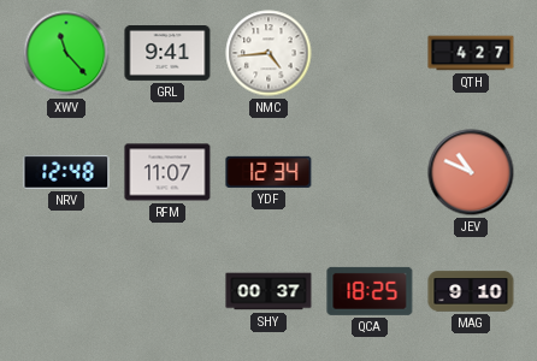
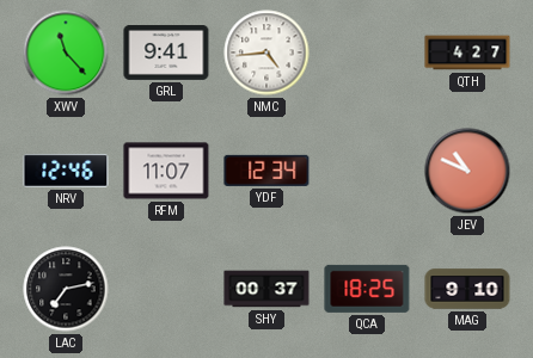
NRV: 12:48 -> 12:46
LAC: none -> 7:13
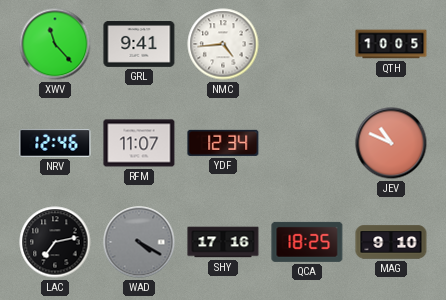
QTH: 4:27 -> 10:05
WAD: none -> 4:20
SHY: 00:37 -> 17:16
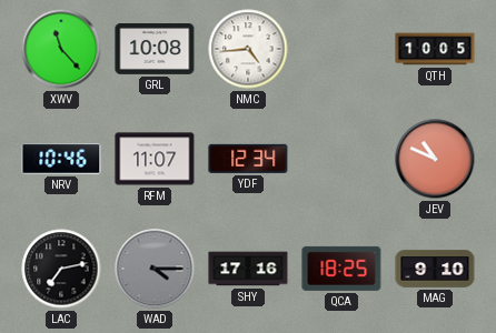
GRL: 9:41 -> 10:08
NRV: 12:46 -> 10:46
WAD: 4:20 -> 4:15
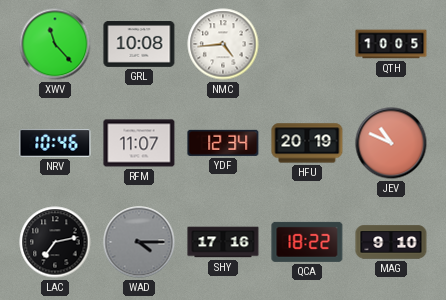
HFU: none -> 20:19
QCA: 18:25 -> 18:22
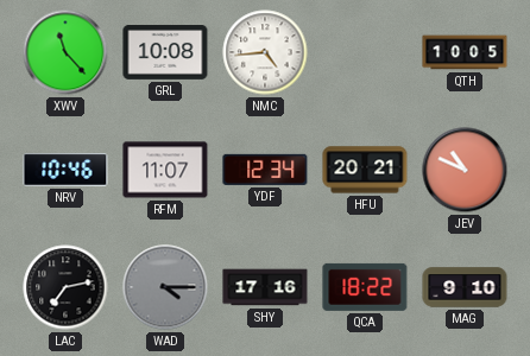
HFU: 20:19 -> 20:21
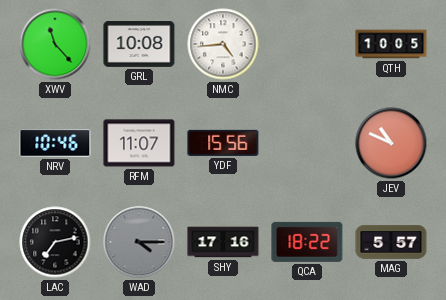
YDF: 12:34 -> 15:56
HFU: 20:21 -> none
MAG: 9:10 -> 5:57
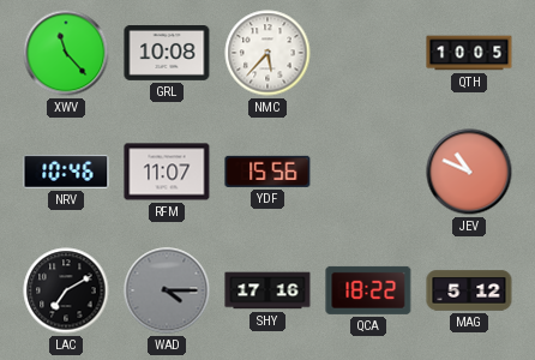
NMC: 4:44 -> 5:37
LAC: 7:13 -> 7:10
MAG: 5:57 -> 5:12
